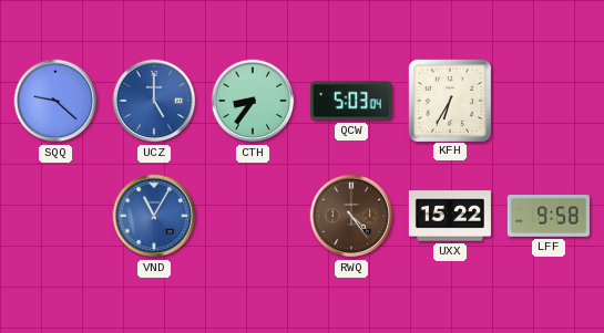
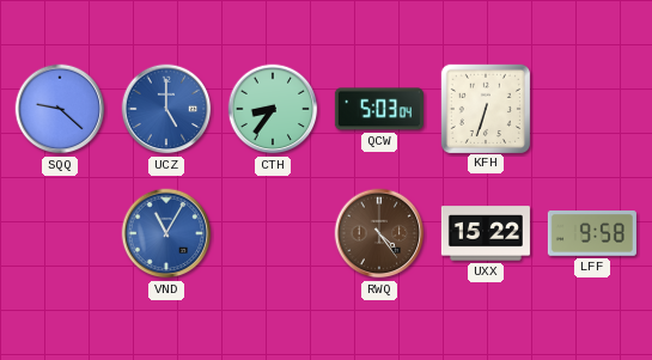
KFH: 6:35 -> 6:33
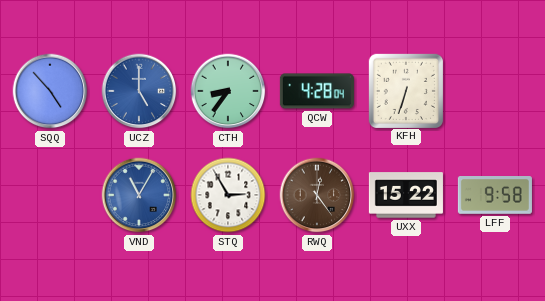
SQQ: 9:22 -> 4:53
QCW: 5:03 -> 4:28
STQ: none -> 2:55
RWQ: 4:24 -> 12:24
